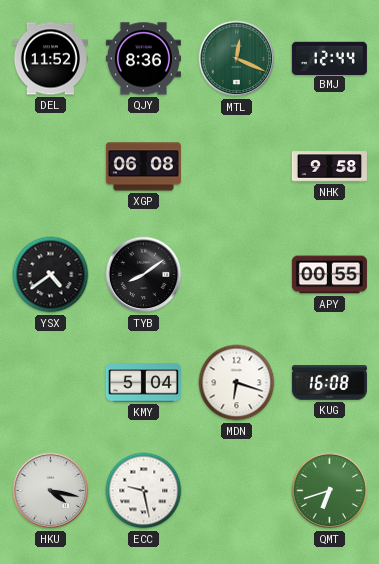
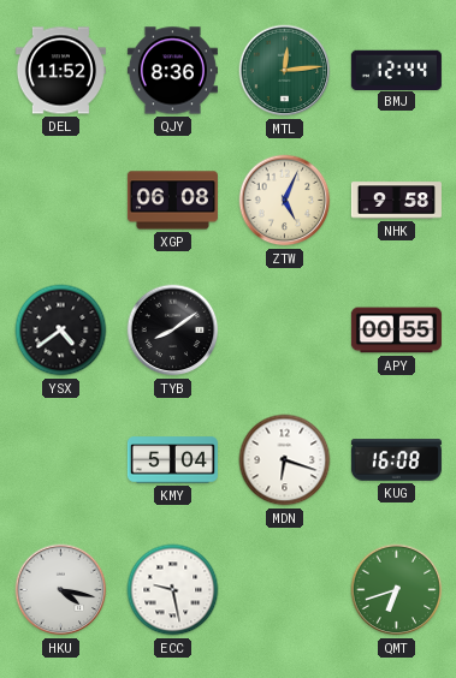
MTL: 12:19 -> 12:14
ZTW: none -> 5:04
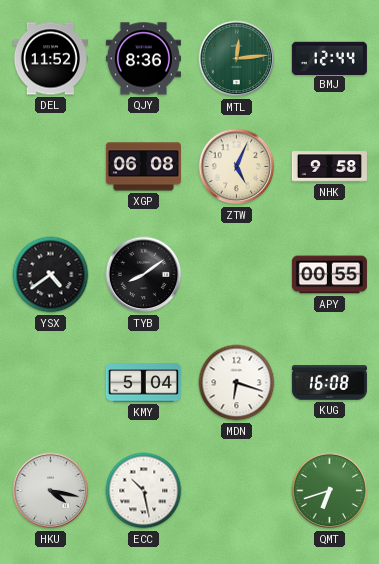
ECC: 9:28 -> 10:28
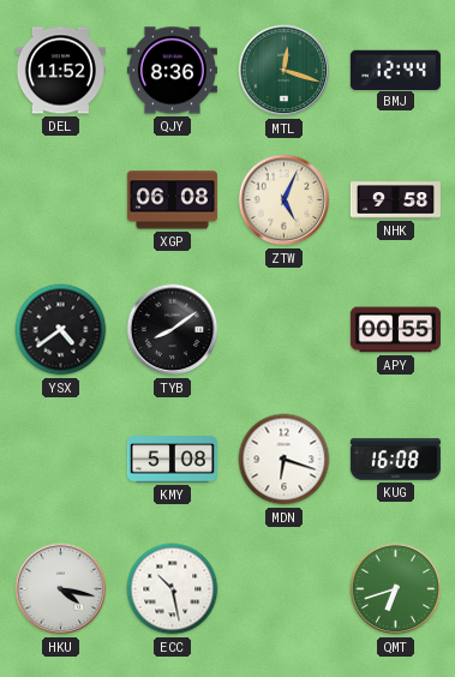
MTL: 12:14 -> 12:18
KMY: 5:04 -> 5:08
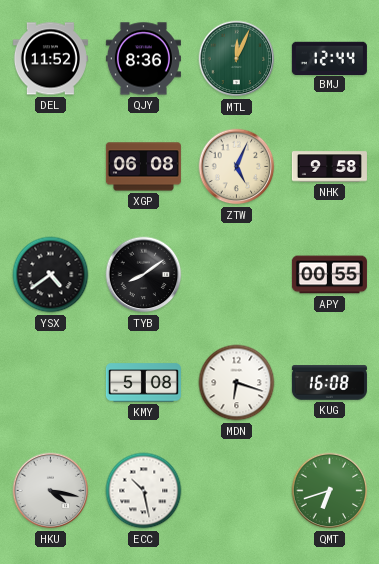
MTL: 12:18 -> 12:04
